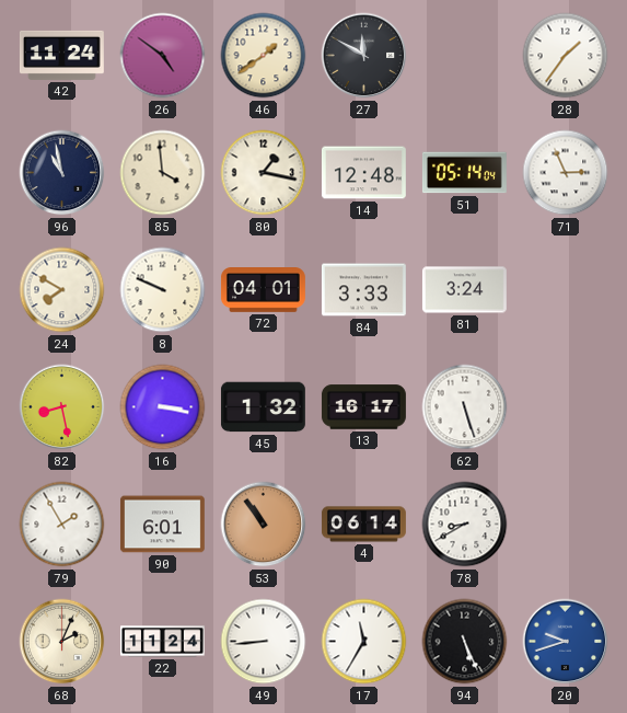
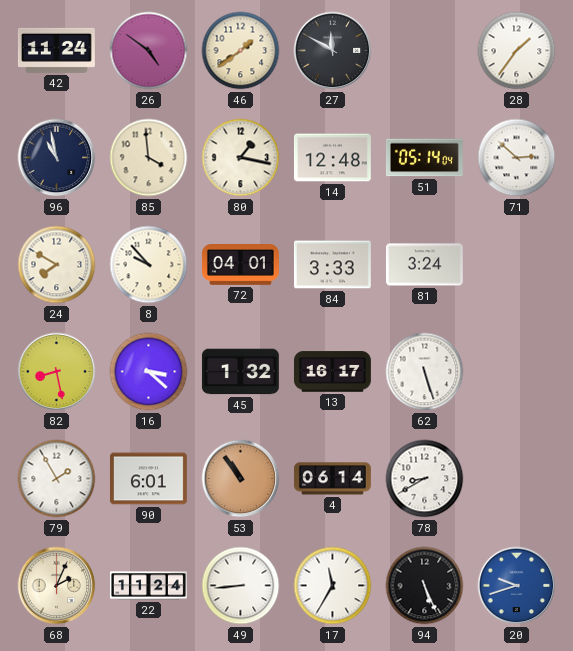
71: 2:56 -> 2:52
8: 9:49 -> 9:53
16: 3:17 -> 3:22
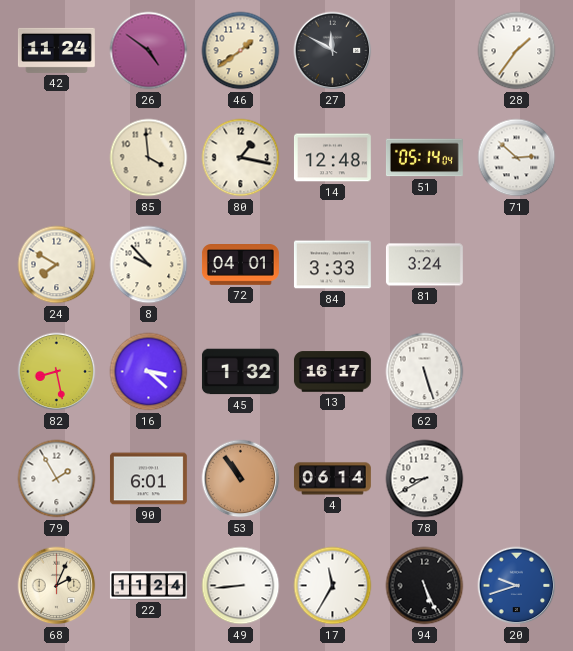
96: 10:58 -> none
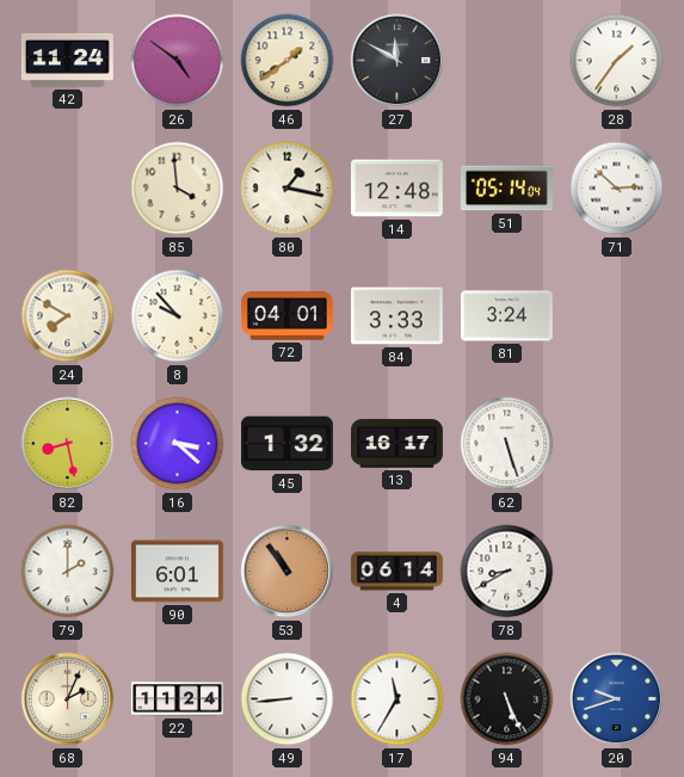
79: 1:55 -> 2:00
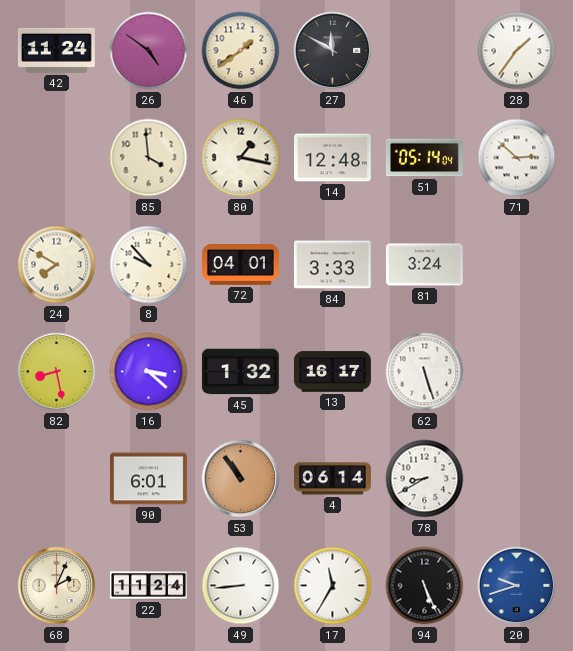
79: 2:00 -> none
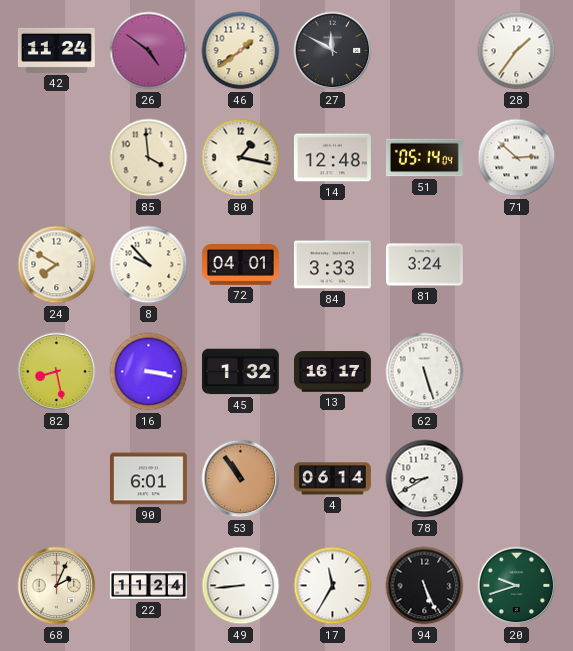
16: 3:22 -> 3:17
20 dial: blue -> green
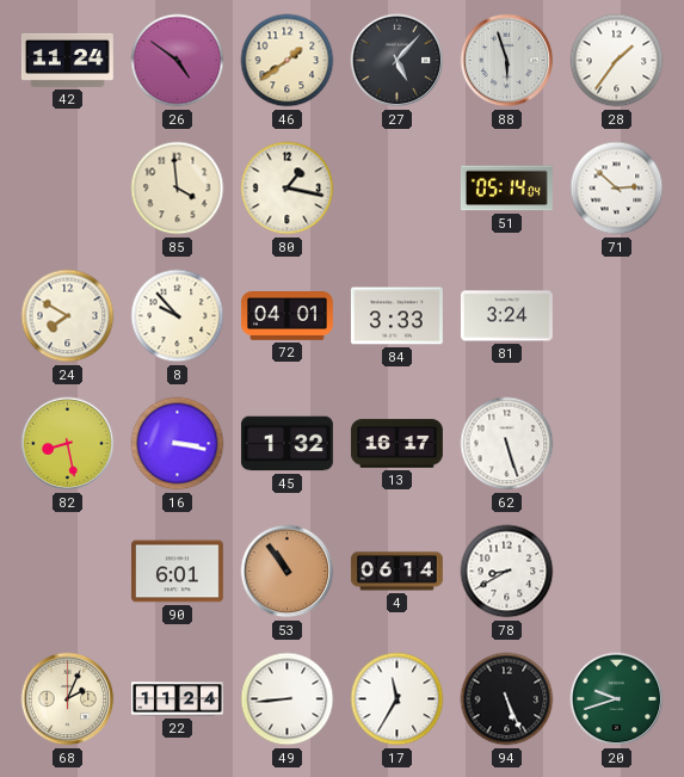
27: 11:50 -> 5:07
88: none -> 5:57
14: 12:48 -> none
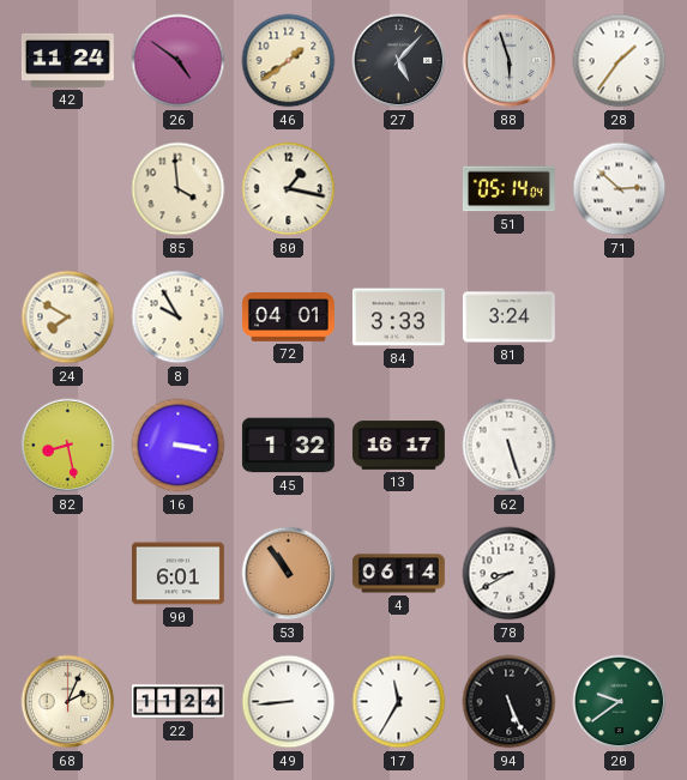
8: 9:53 -> 9:55
20: 9:42 -> 9:39
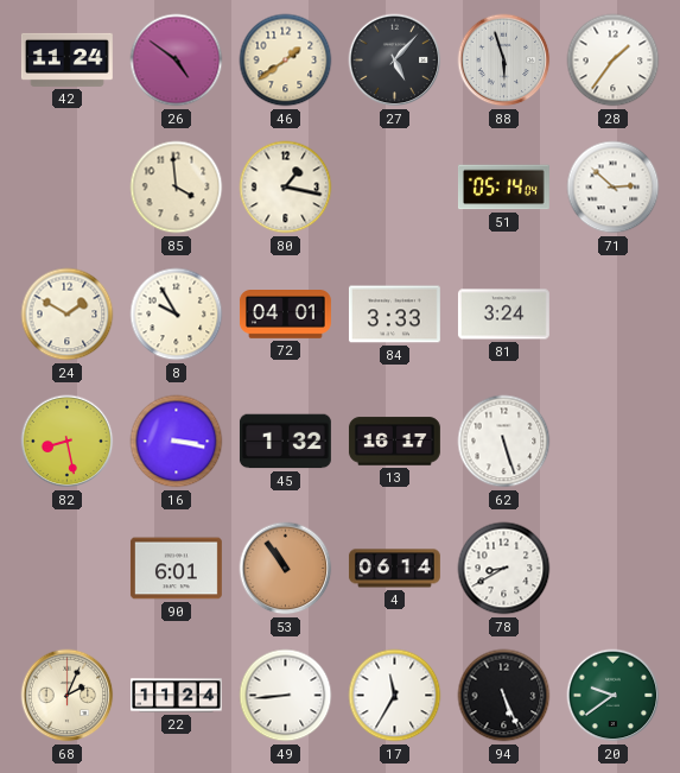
24: 7:50 -> 1:50
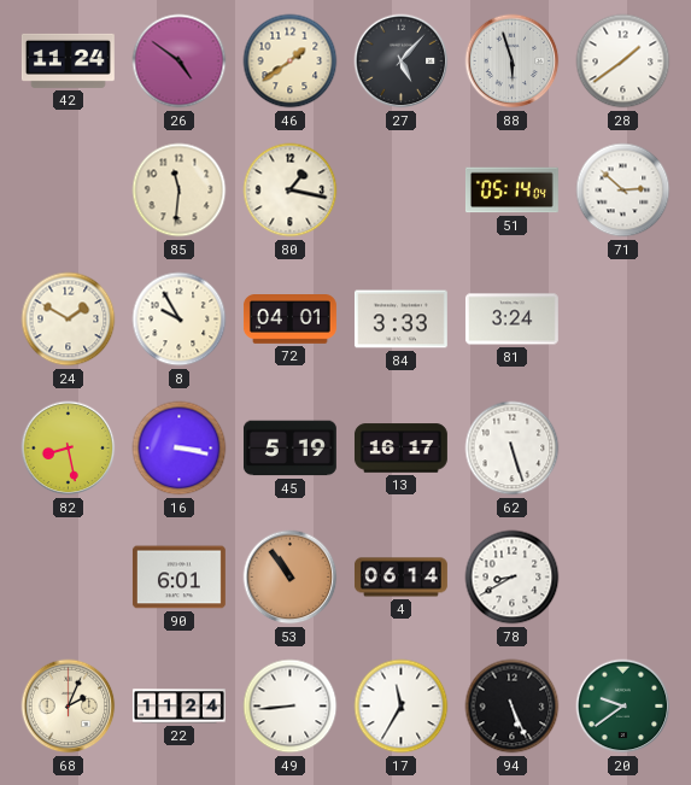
28: 1:36 -> 1:39
85: 3:59 -> 11:31
45: 1:32 -> 5:19
